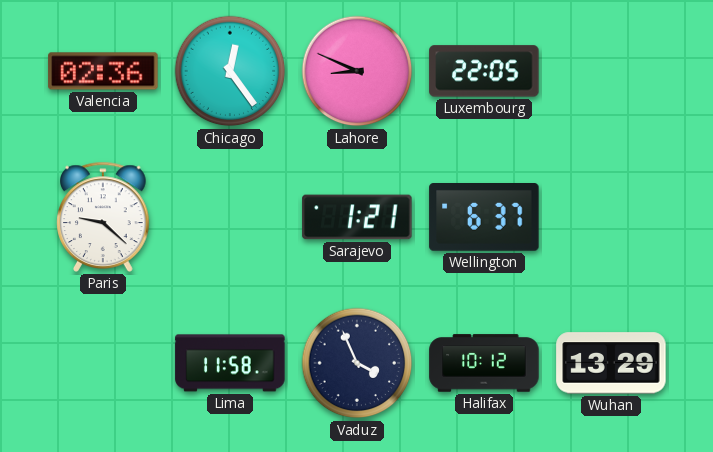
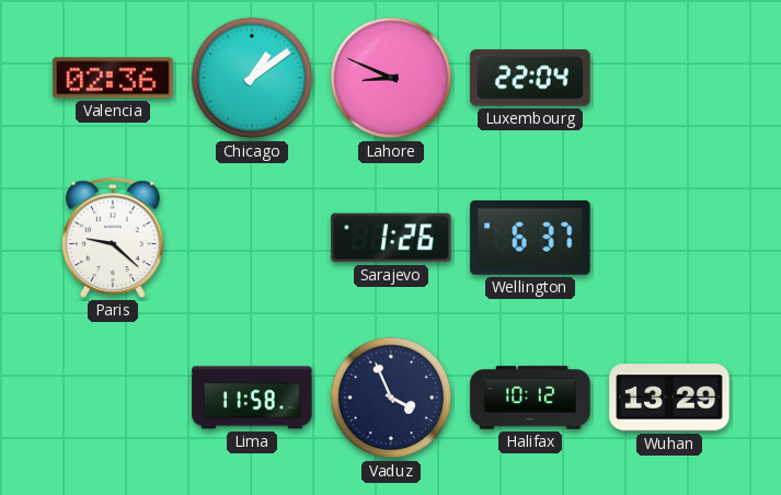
Chicago: 12:24 -> 1:09
Luxembourg: 22:05 -> 22:04
Sarajevo: 1:21 -> 1:26
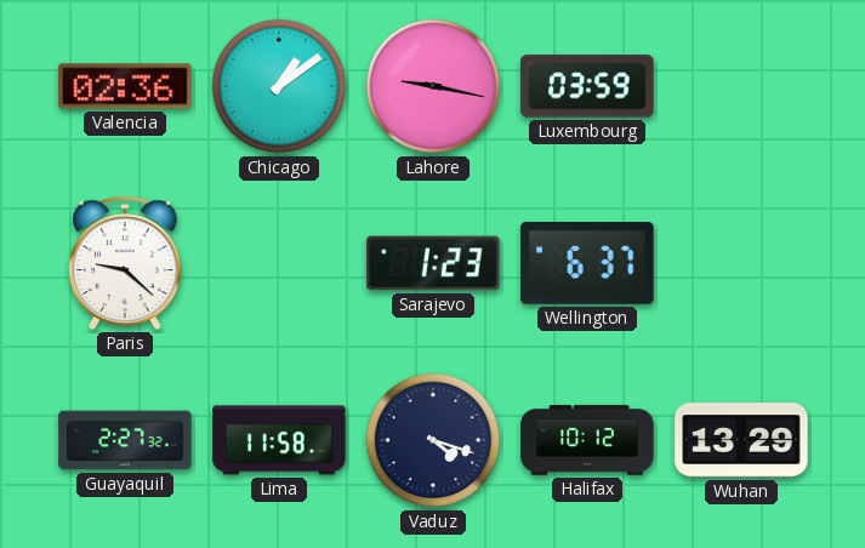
Lahore: 8:49 -> 9:17
Luxembourg: 22:04 -> 03:59
Sarajevo: 1:26 -> 1:23
Guayaquil: none -> 2:27
Vaduz: 3:56 -> 4:18
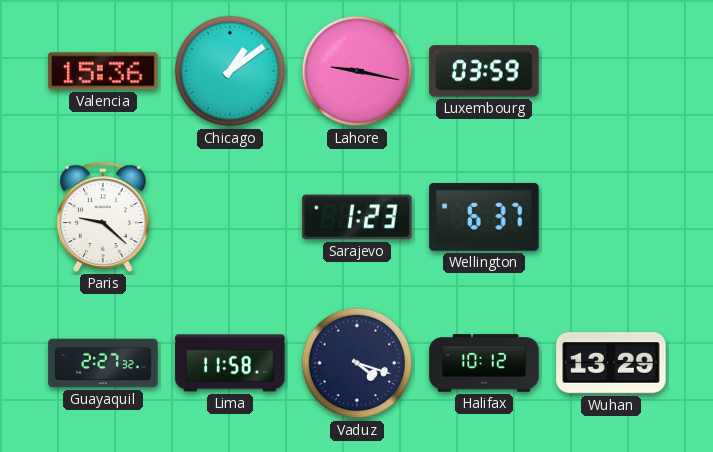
Valencia: 02:36 -> 15:36
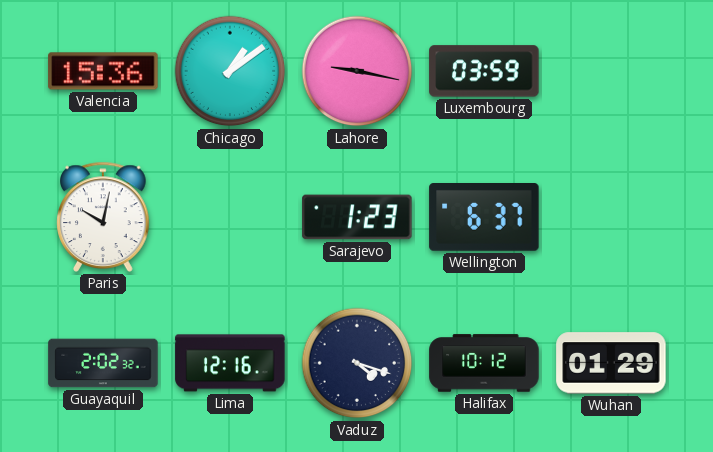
Paris: 9:22 -> 10:02
Guayaquil: 2:27 -> 2:02
Lima: 11:58 -> 12:16
Wuhan: 13:29 -> 01:29
